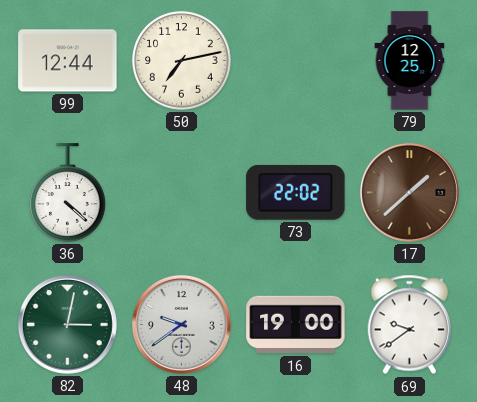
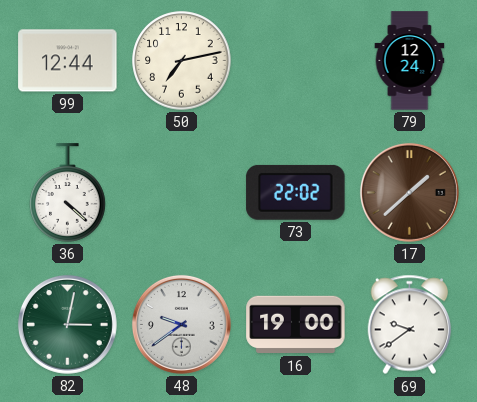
79: 12:25 -> 12:24
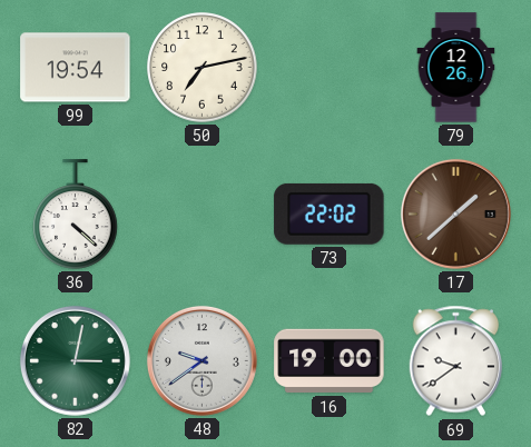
99: 12:44 -> 19:54
79: 12:24 -> 12:26
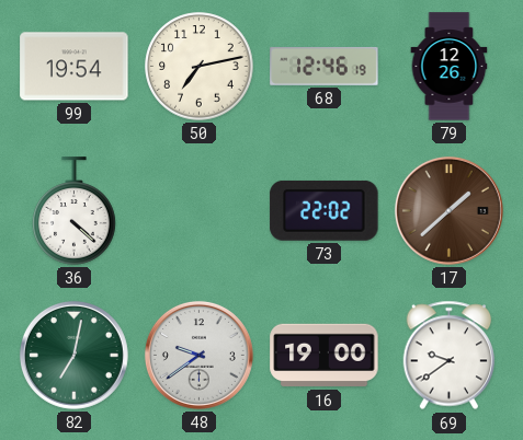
68: none -> 12:46
82: 3:02 -> 7:02
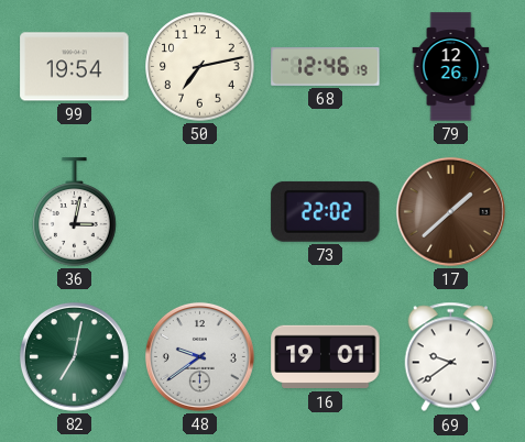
36: 4:22 -> 3:02
16: 19:00 -> 19:01
